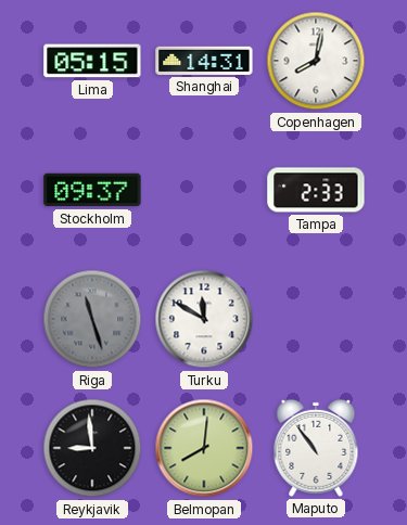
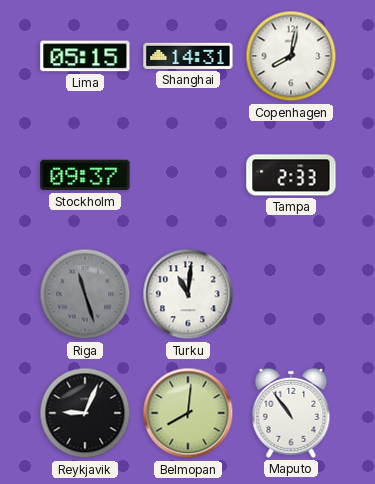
Turku: 11:50 -> 11:01
Reykjavik: 8:59 -> 9:04
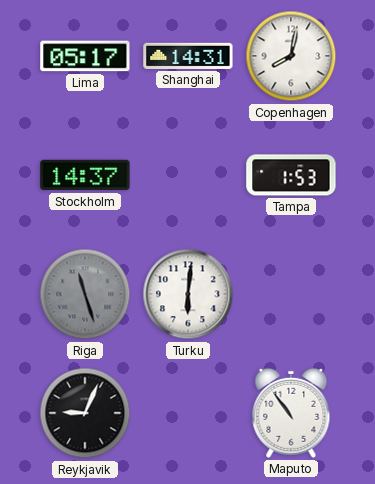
Lima: 05:15 -> 05:17
Stockholm: 09:37 -> 14:37
Tampa: 2:33 -> 1:53
Turku: 11:01 -> 6:01
Belmopan: 8:01 -> none
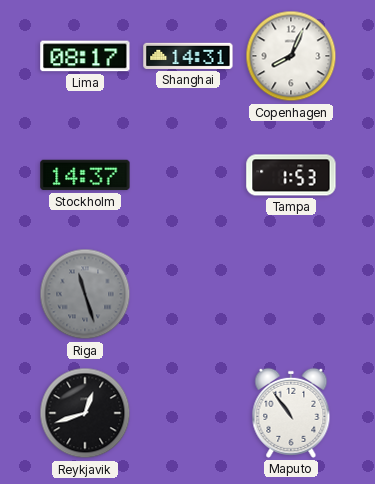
Lima: 05:17 -> 08:17
Copenhagen: 8:02 -> 8:04
Turku: 6:01 -> none
Reykjavik: 9:04 -> 12:42
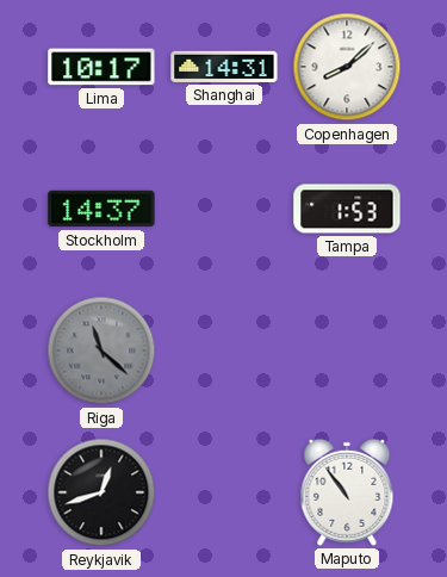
Lima: 08:17 -> 10:17
Copenhagen: 8:04 -> 8:08
Riga: 11:27 -> 11:22
